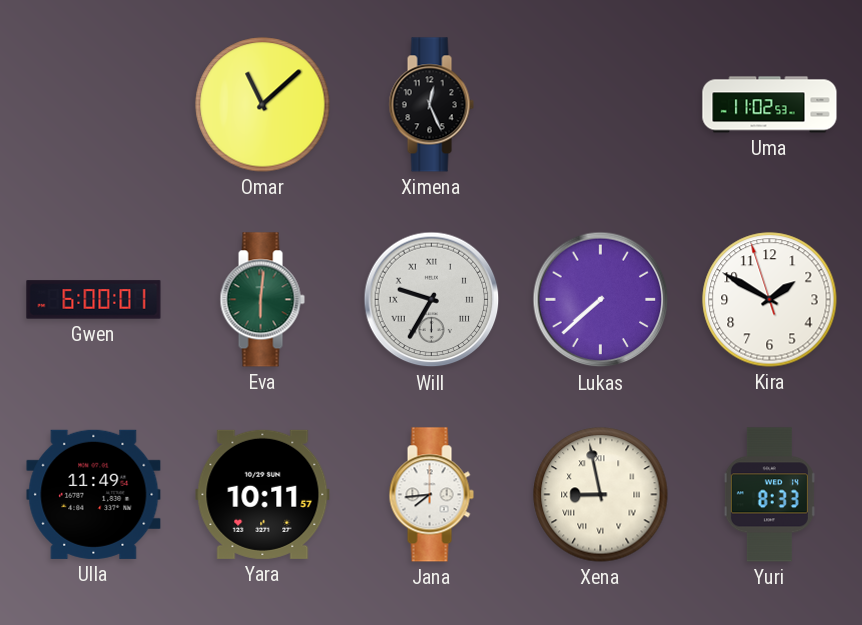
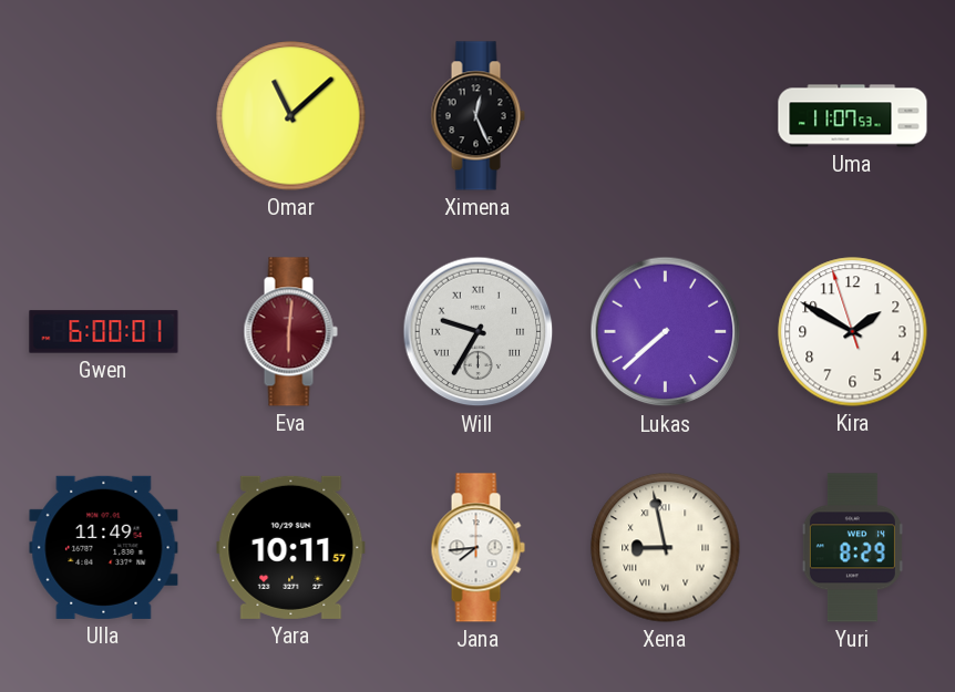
Uma: 11:02 -> 11:07
Eva dial: green -> burgundy
Yuri: 8:33 -> 8:29
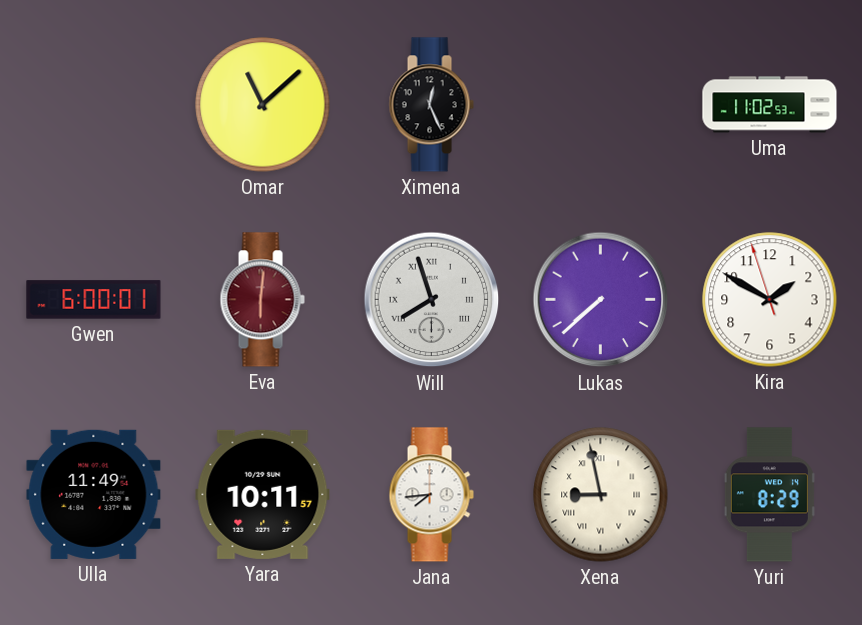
Uma: 11:07 -> 11:02
Will: 9:35 -> 7:57
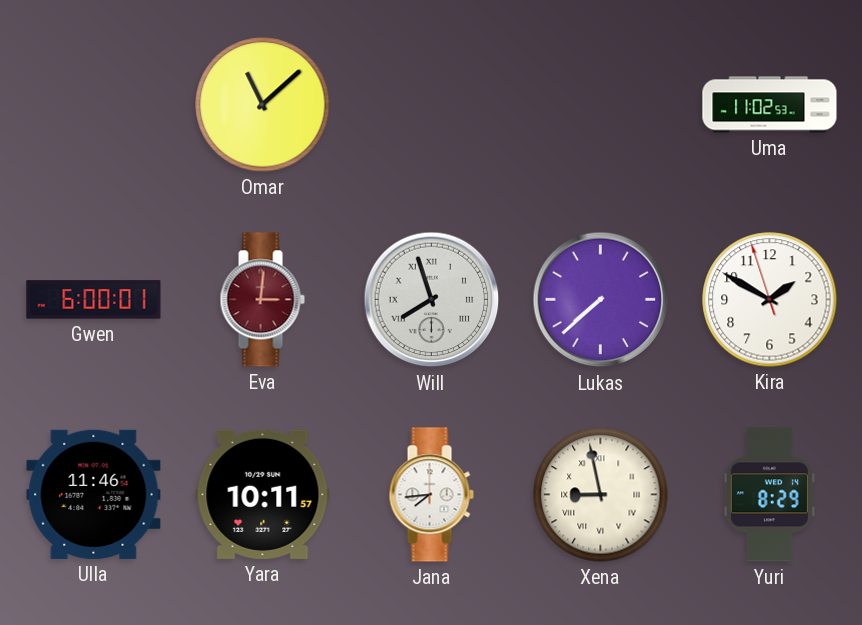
Ximena: 12:26 -> none
Eva: 6:01 -> 3:01
Ulla: 11:49 -> 11:46
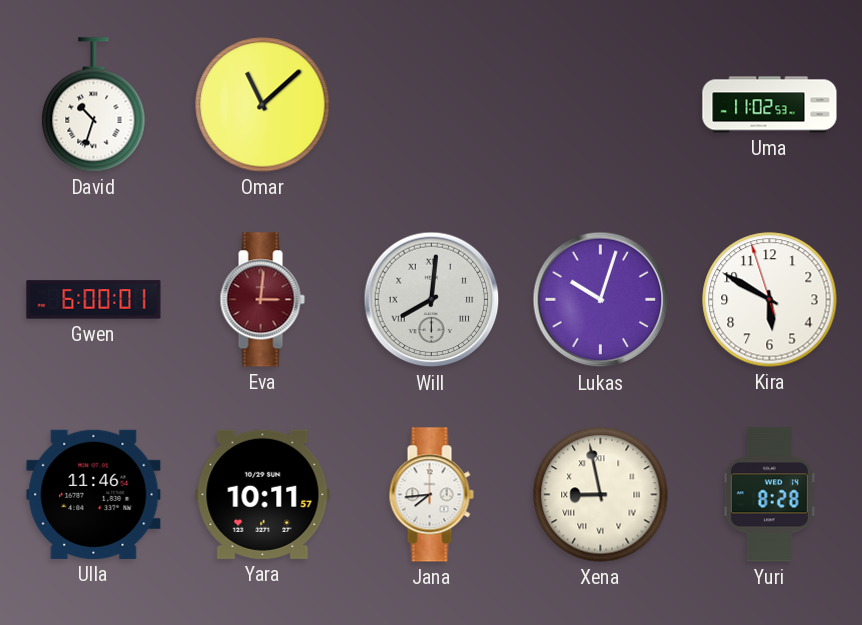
David: none -> 10:33
Will: 7:57 -> 8:01
Lukas: 7:38 -> 10:03
Kira: 1:49 -> 5:49
Yuri: 8:29 -> 8:28
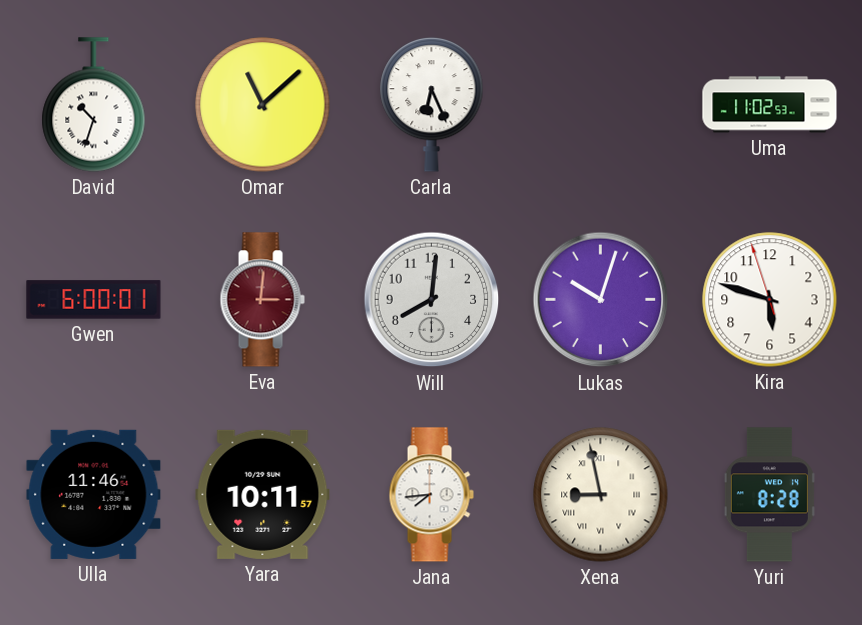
Carla: none -> 6:26
Will numerals: Roman -> Arabic
Kira: 5:49 -> 5:47
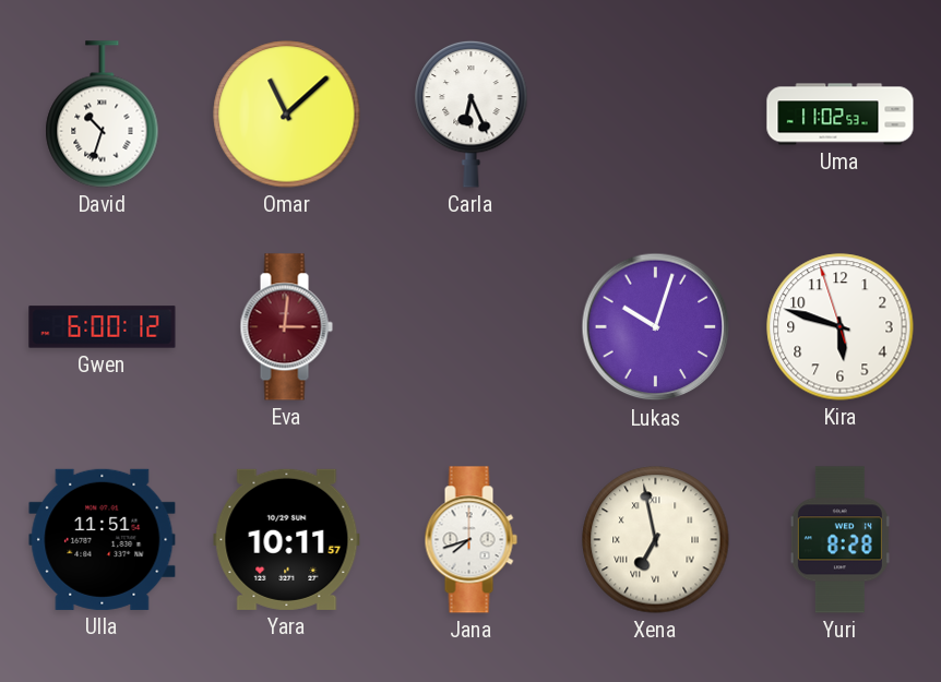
Gwen: 6:00:01 -> 6:00:12
Will: 8:01 -> none
Ulla: 11:46 -> 11:51
Jana: 7:44 -> 7:42
Xena: 8:58 -> 6:58
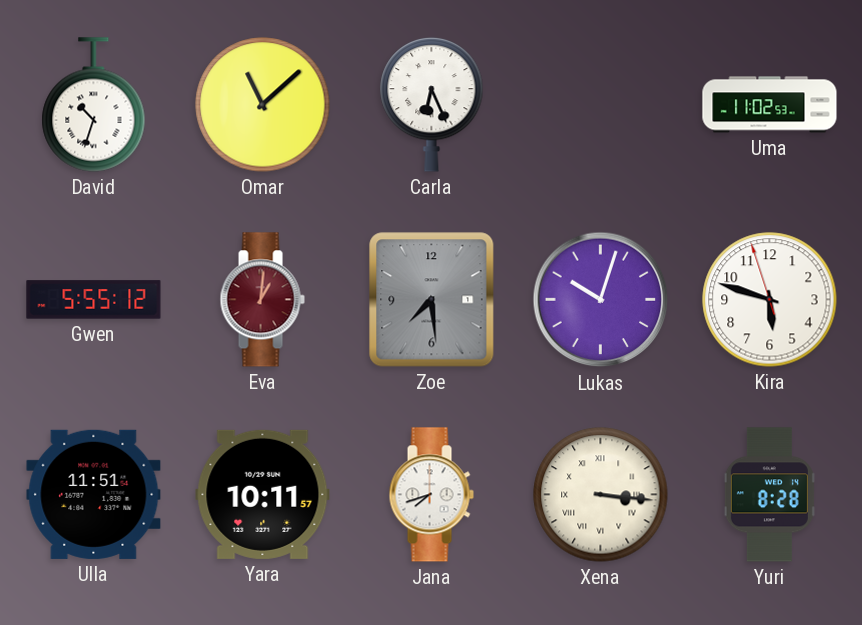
Gwen: 6:00 -> 5:55
Eva: 3:01 -> 1:01
Zoe: none -> 7:29
Xena: 6:58 -> 3:16
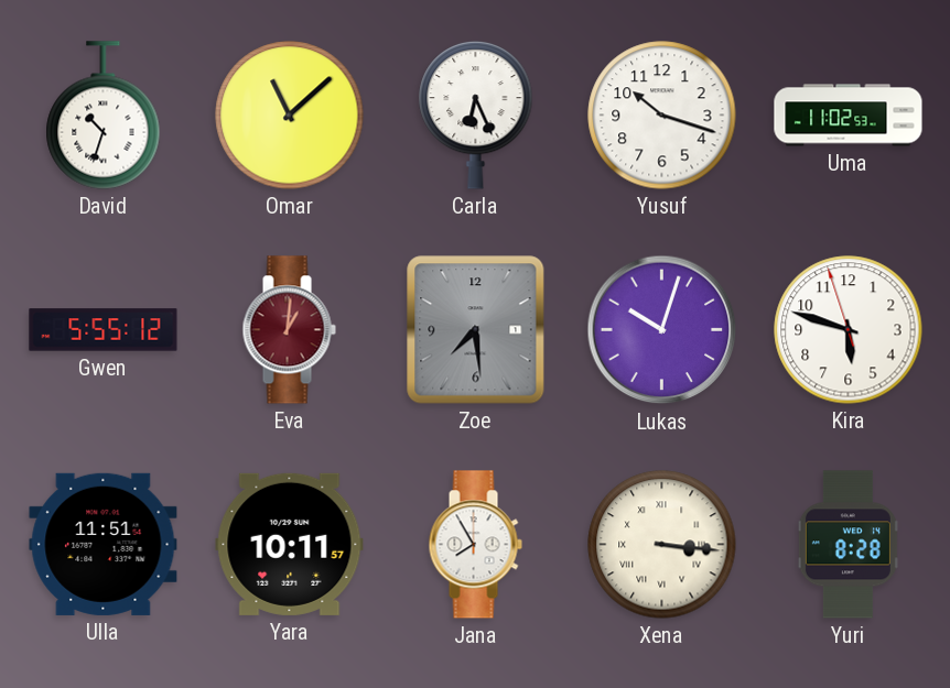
Yusuf: none -> 10:18
Jana: 7:42 -> 7:55
